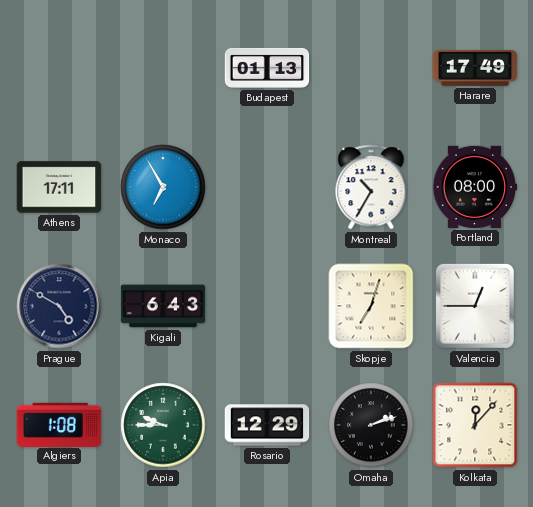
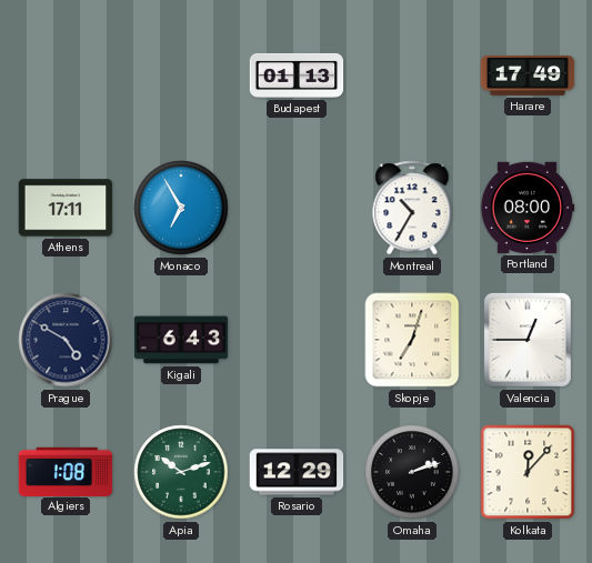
Apia: 9:45 -> 10:12
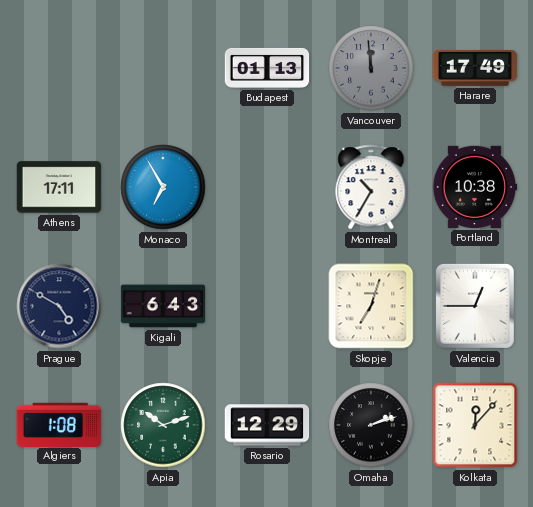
Vancouver: none -> 11:59
Portland: 08:00 -> 10:38
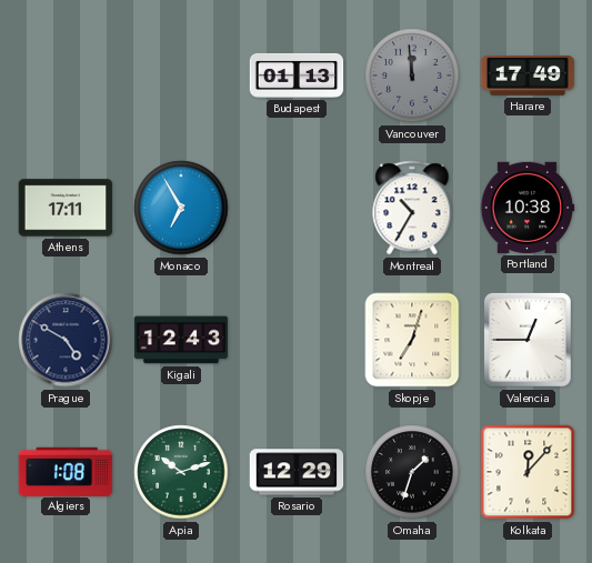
Kigali: 6:43 -> 12:43
Omaha: 2:12 -> 1:33
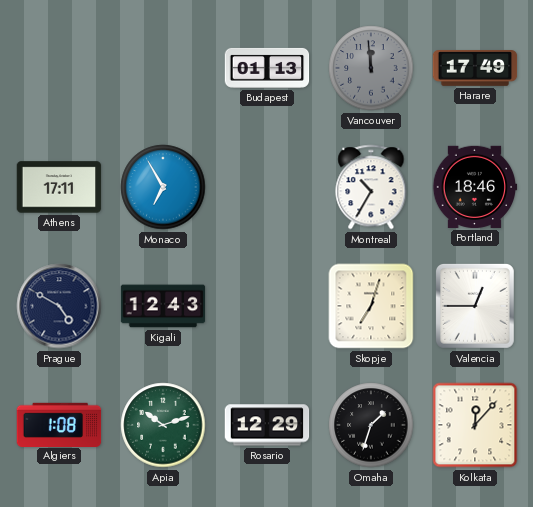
Portland: 10:38 -> 18:46
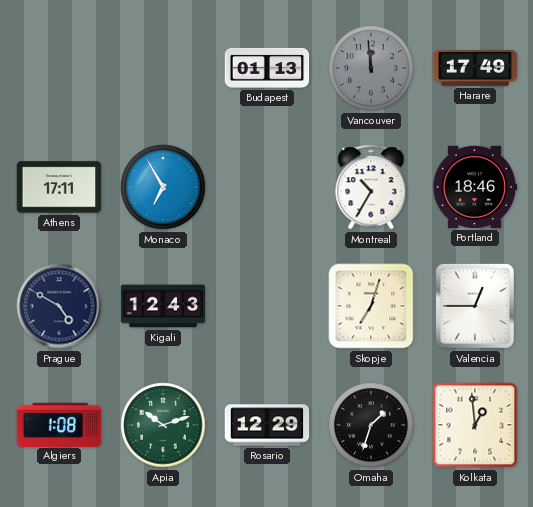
Kolkata: 12:07 -> 12:59
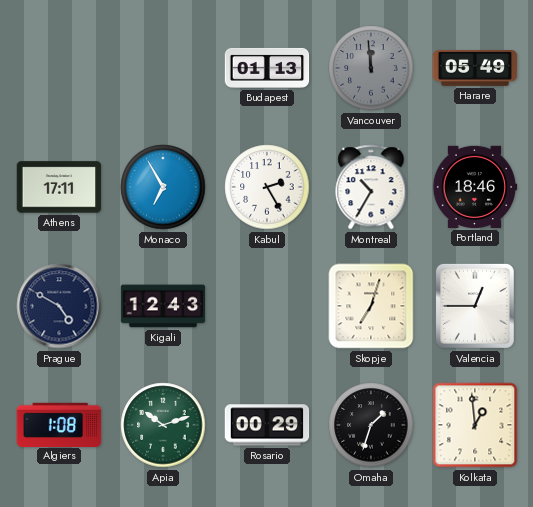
Harare: 17:49 -> 05:49
Kabul: none -> 2:25
Rosario: 12:29 -> 00:29
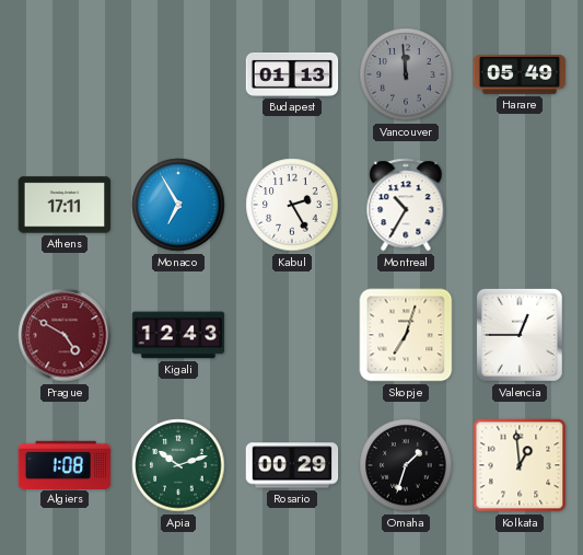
Portland: 18:46 -> none
Prague dial: navy -> burgundy
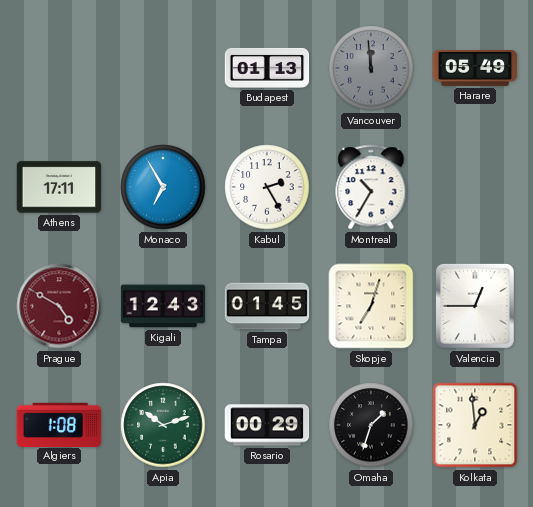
Tampa: none -> 01:45
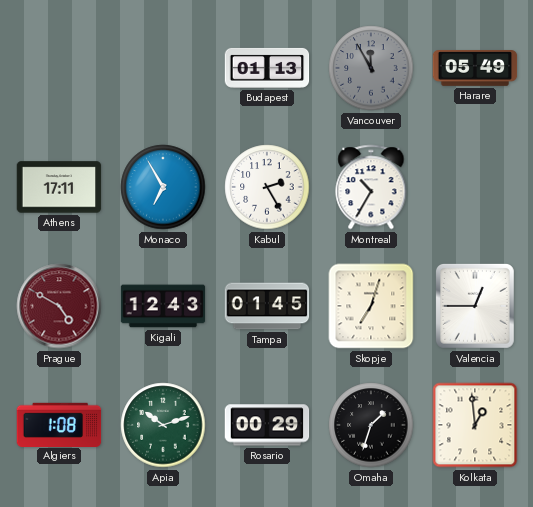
Vancouver: 11:59 -> 11:55
